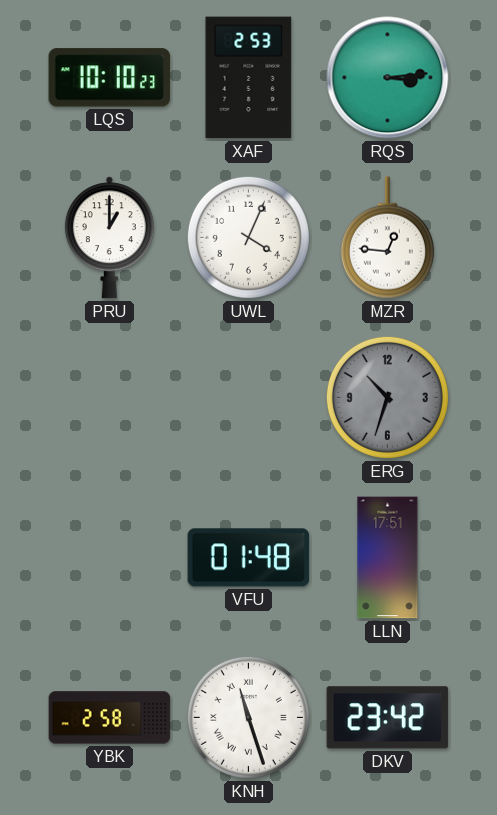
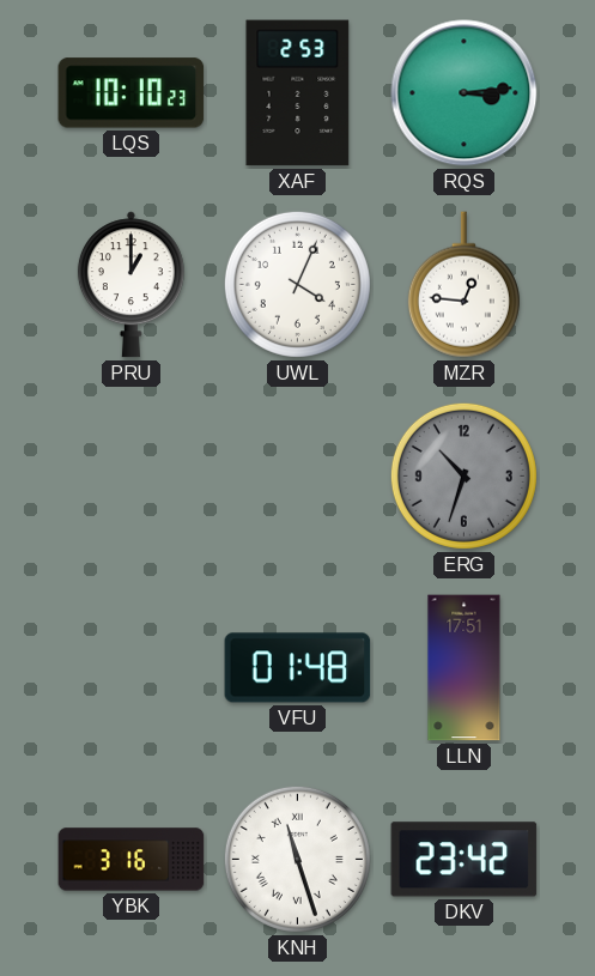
YBK: 2:58 -> 3:16
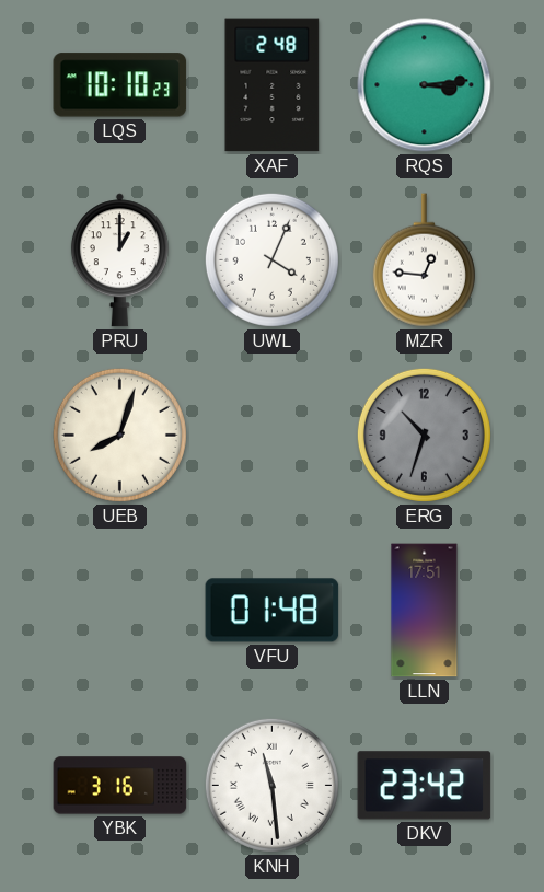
XAF: 2:53 -> 2:48
UEB: none -> 8:03
KNH: 11:27 -> 11:29
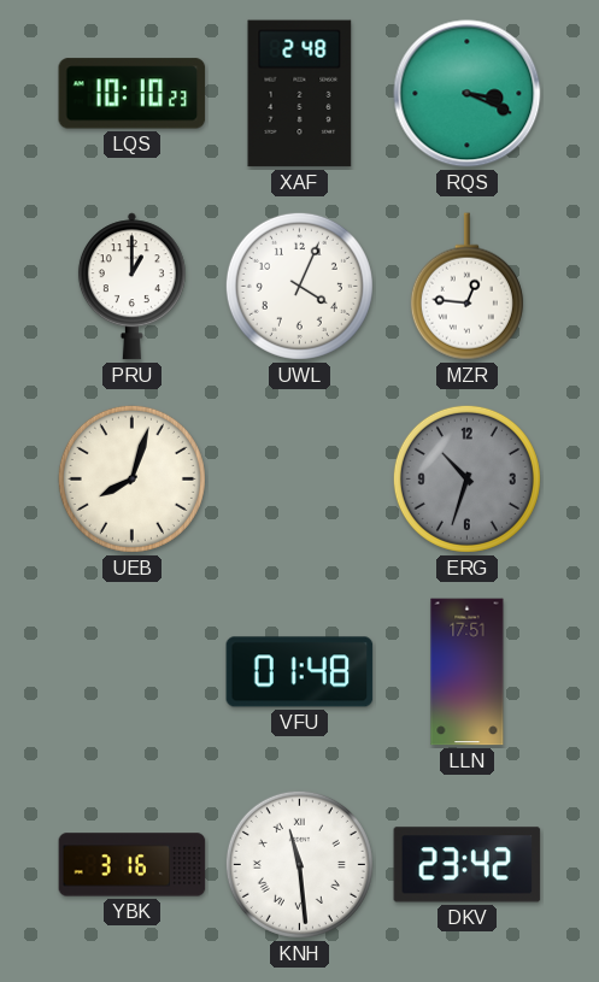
RQS: 3:14 -> 3:19
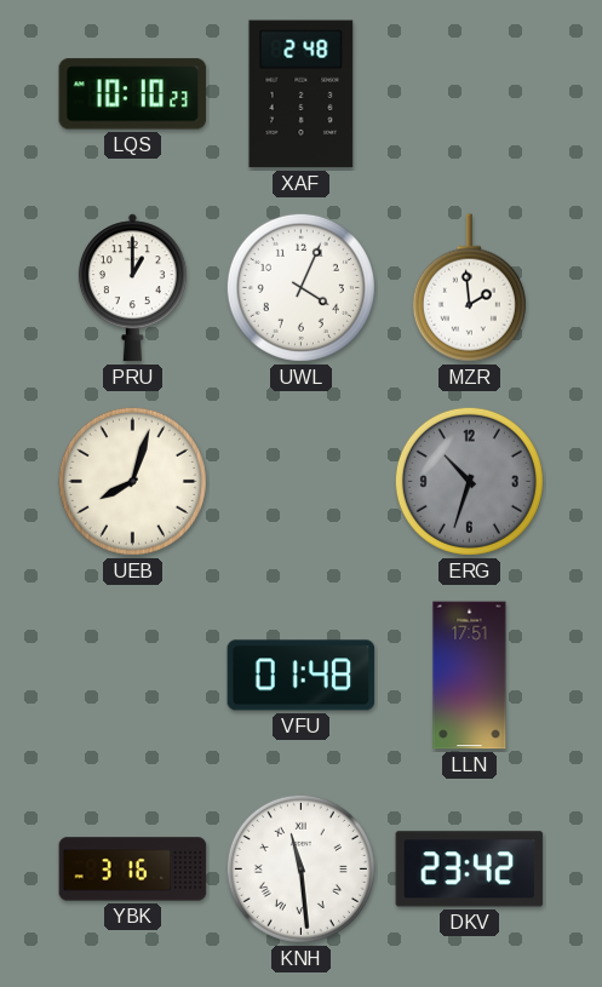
RQS: 3:19 -> none
MZR: 12:46 -> 1:59
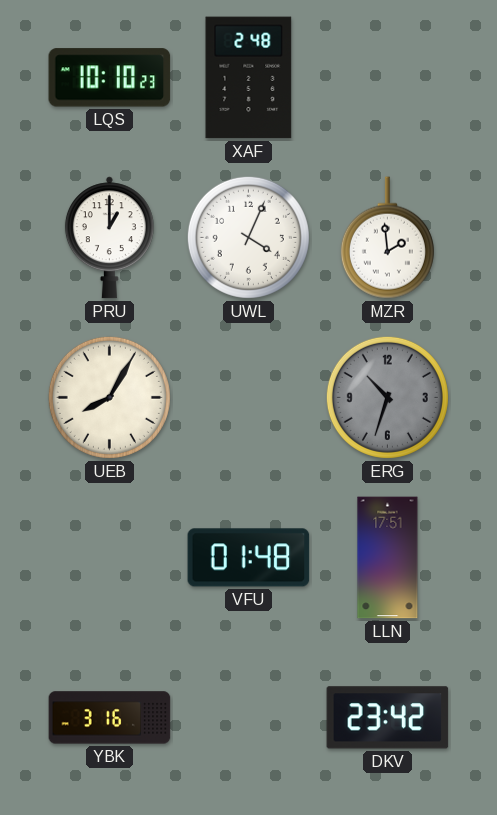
UEB: 8:03 -> 8:05
KNH: 11:29 -> none
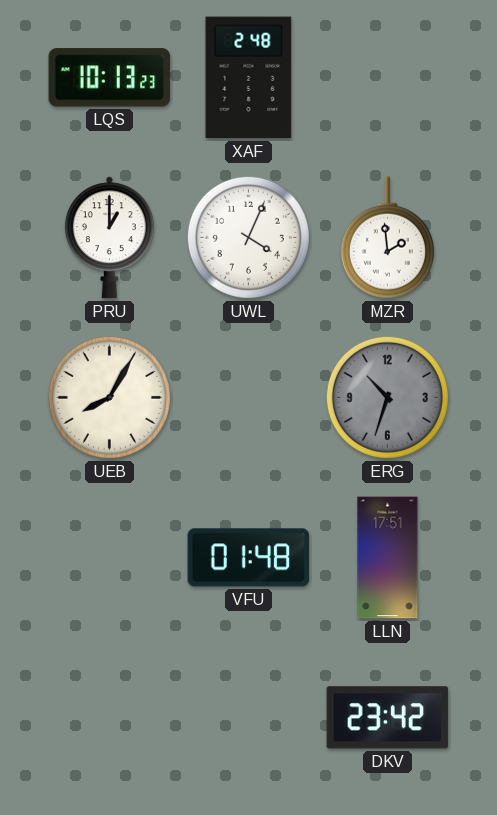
LQS: 10:10 -> 10:13
YBK: 3:16 -> none
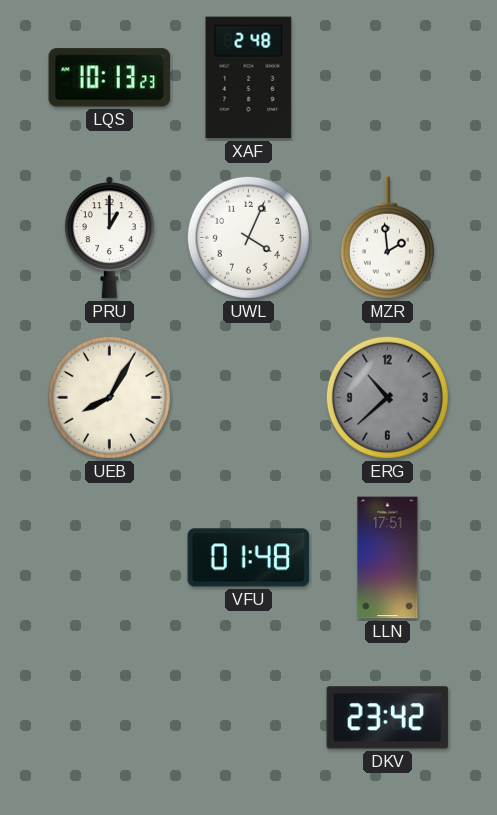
ERG: 10:33 -> 10:38
